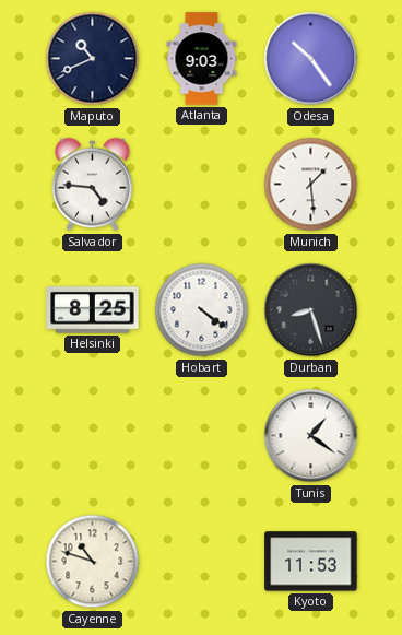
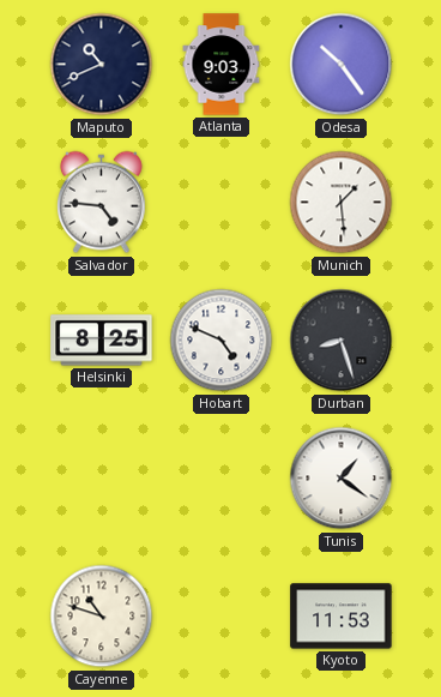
Hobart: 4:21 -> 4:49
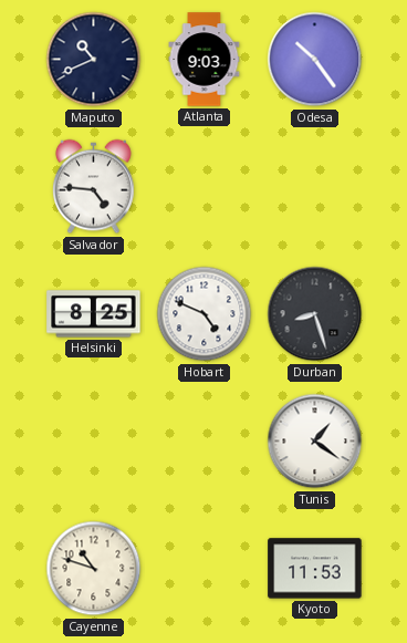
Munich: 1:29 -> none
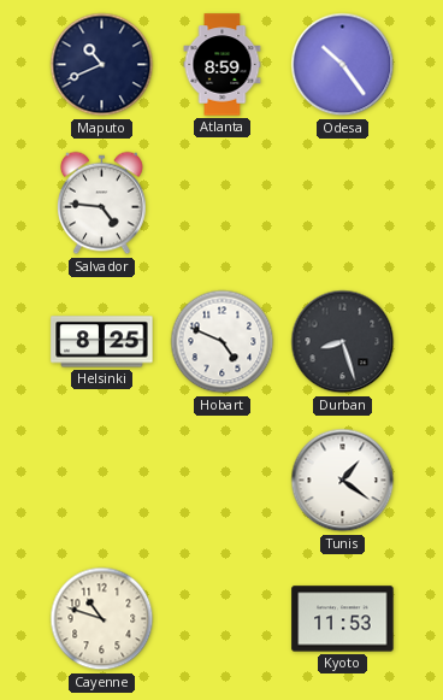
Atlanta: 9:03 -> 8:59
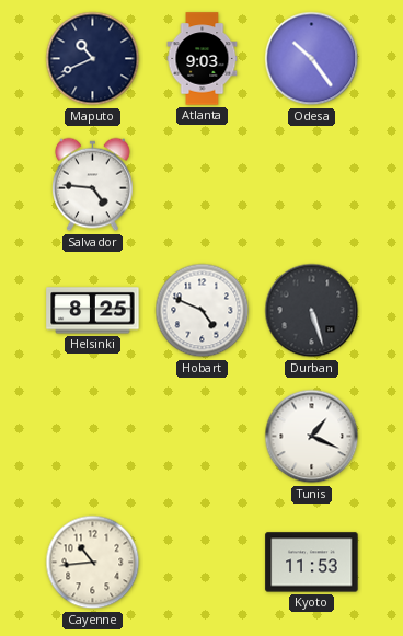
Atlanta: 8:59 -> 9:03
Durban: 8:27 -> 5:27
Tunis: 1:21 -> 1:19
Cayenne: 10:48 -> 10:44
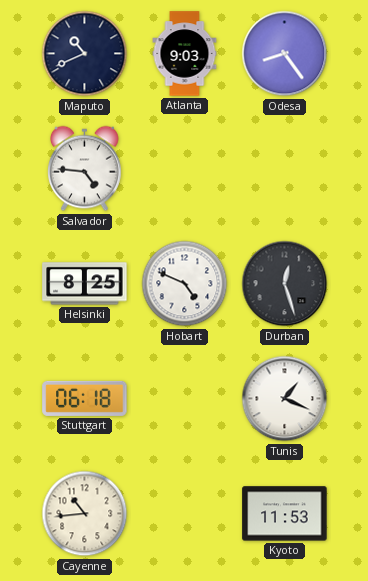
Odesa: 10:24 -> 8:24
Durban: 5:27 -> 12:27
Stuttgart: none -> 06:18
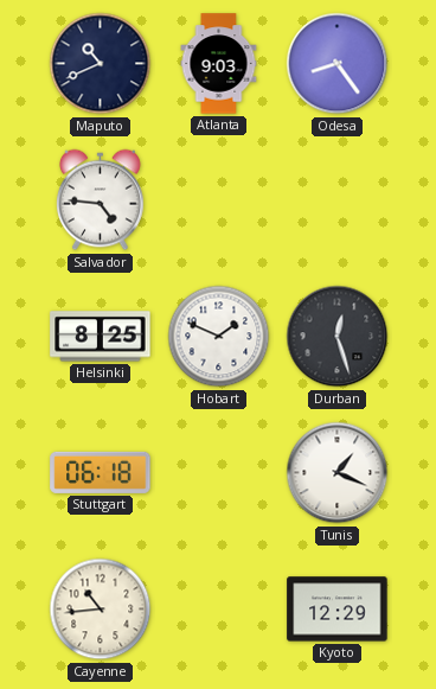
Hobart: 4:49 -> 1:49
Kyoto: 11:53 -> 12:29
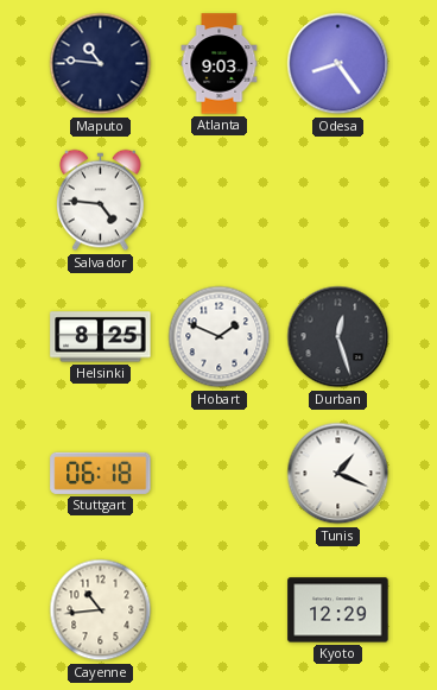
Maputo: 10:41 -> 10:46
